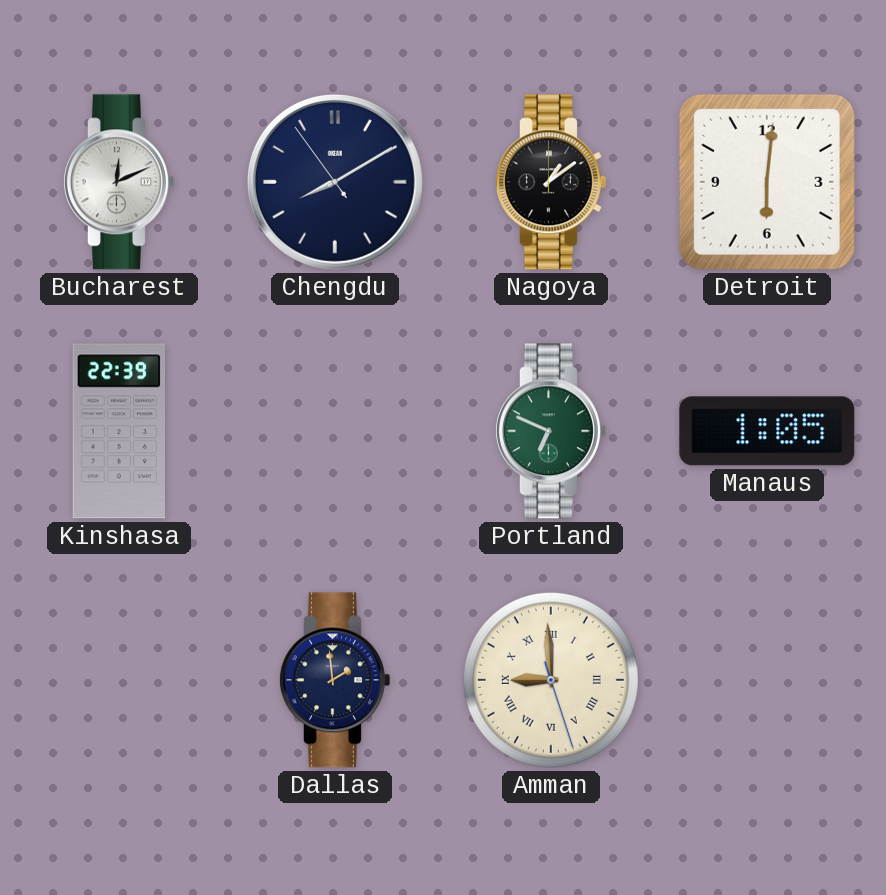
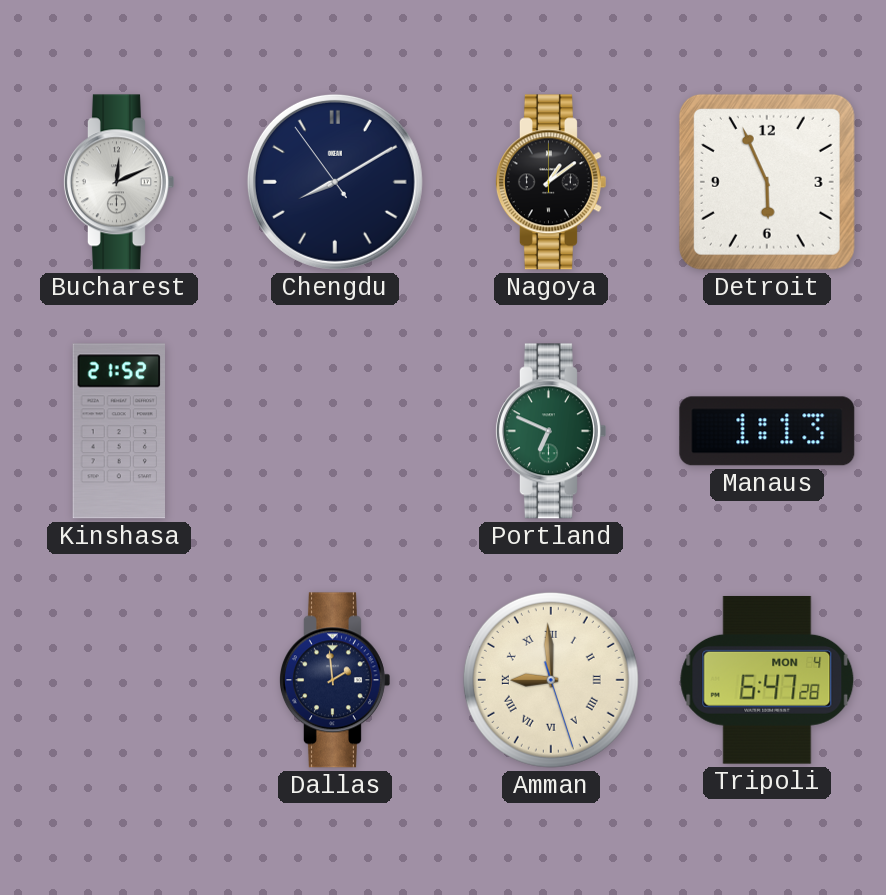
Detroit: 6:01 -> 5:56
Kinshasa: 22:39 -> 21:52
Manaus: 1:05 -> 1:13
Tripoli: none -> 6:47
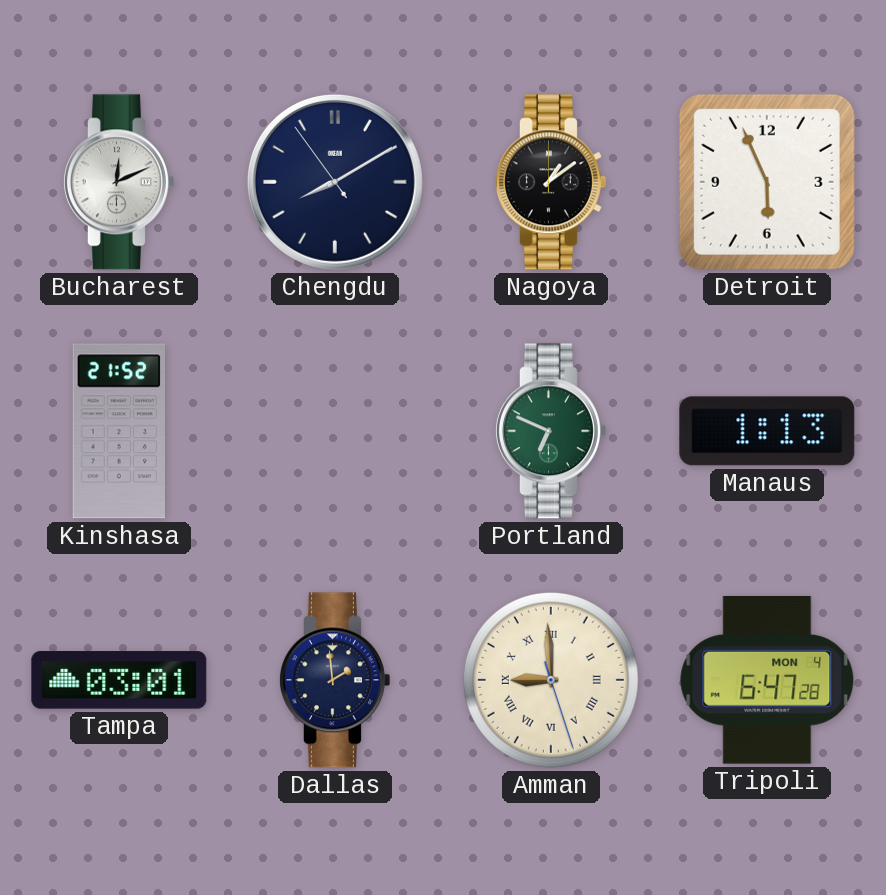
Tampa: none -> 03:01
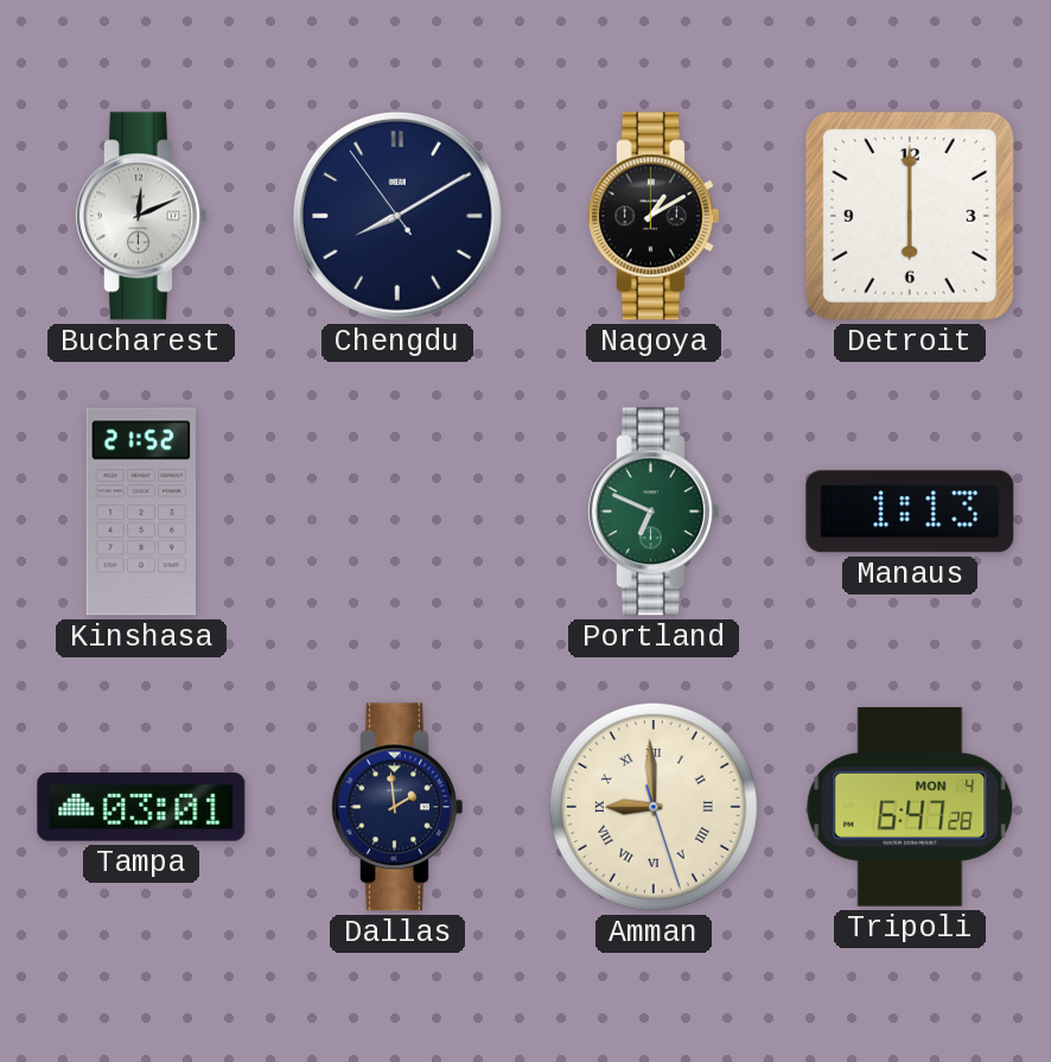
Nagoya: 1:09 -> 1:10
Detroit: 5:56 -> 6:00
